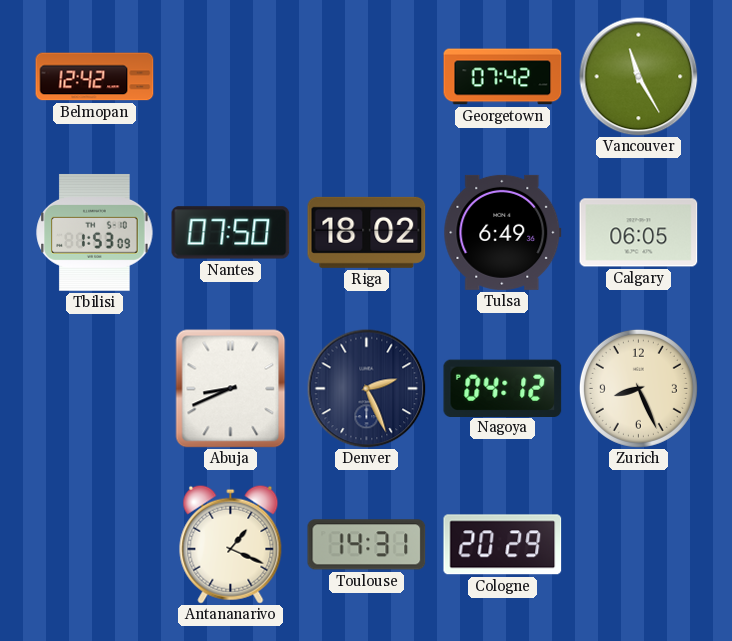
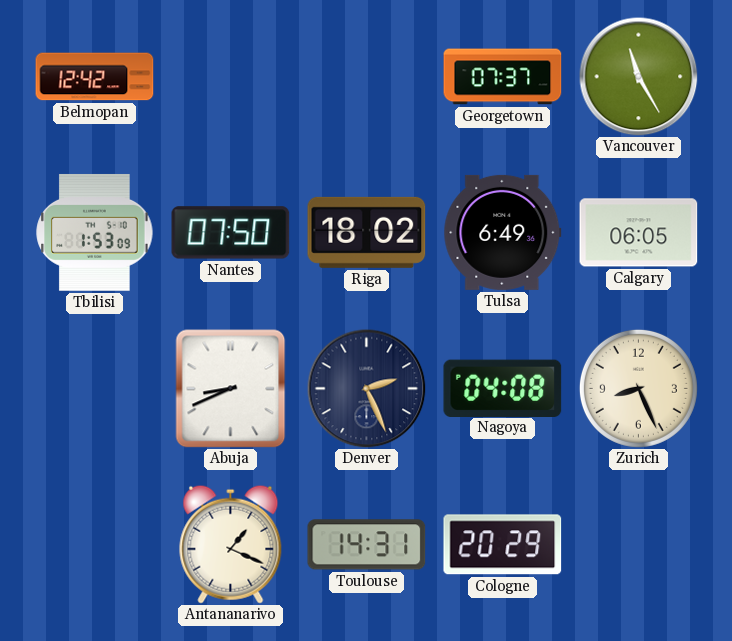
Georgetown: 07:42 -> 07:37
Nagoya: 04:12 -> 04:08
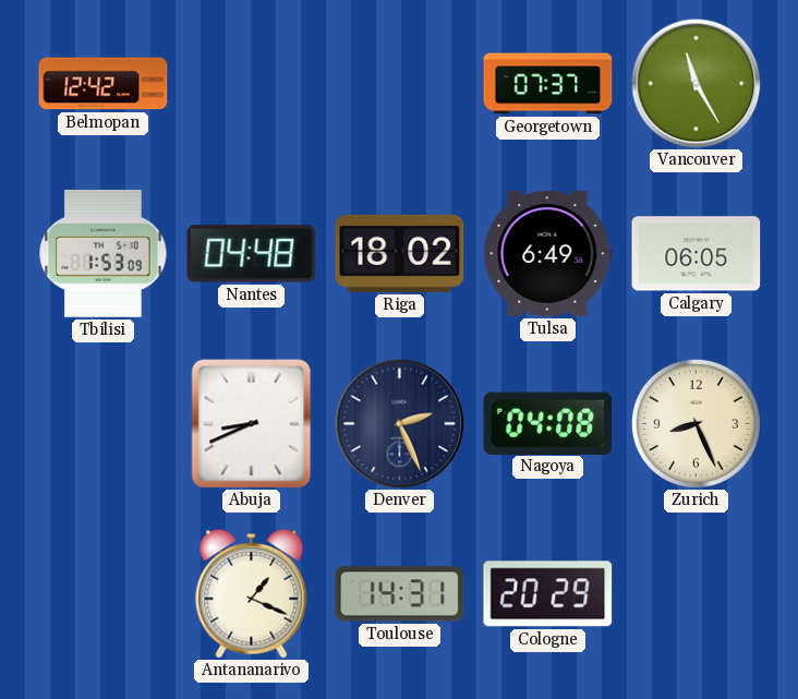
Nantes: 07:50 -> 04:48
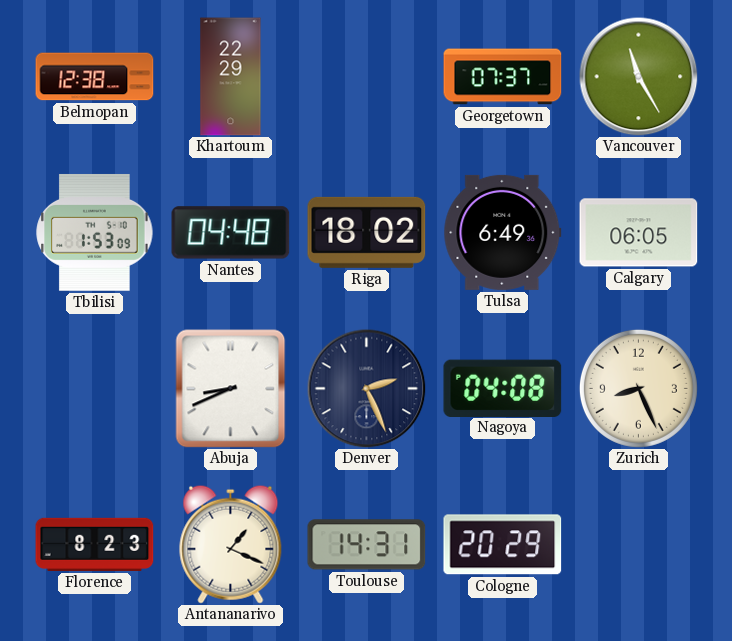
Belmopan: 12:42 -> 12:38
Khartoum: none -> 22:29
Florence: none -> 8:23
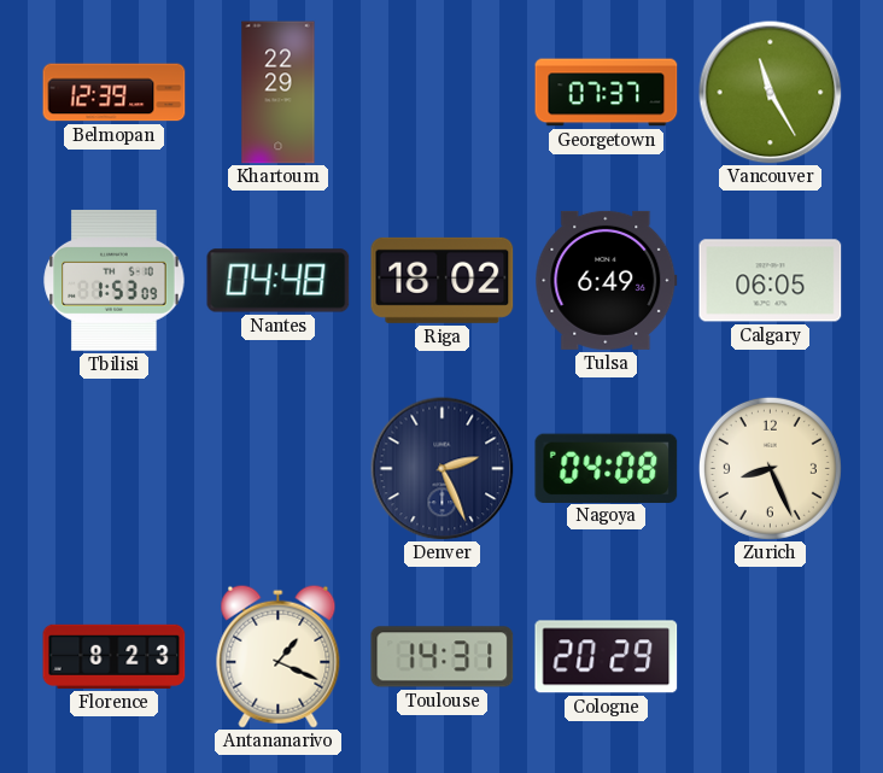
Belmopan: 12:38 -> 12:39
Abuja: 8:41 -> none
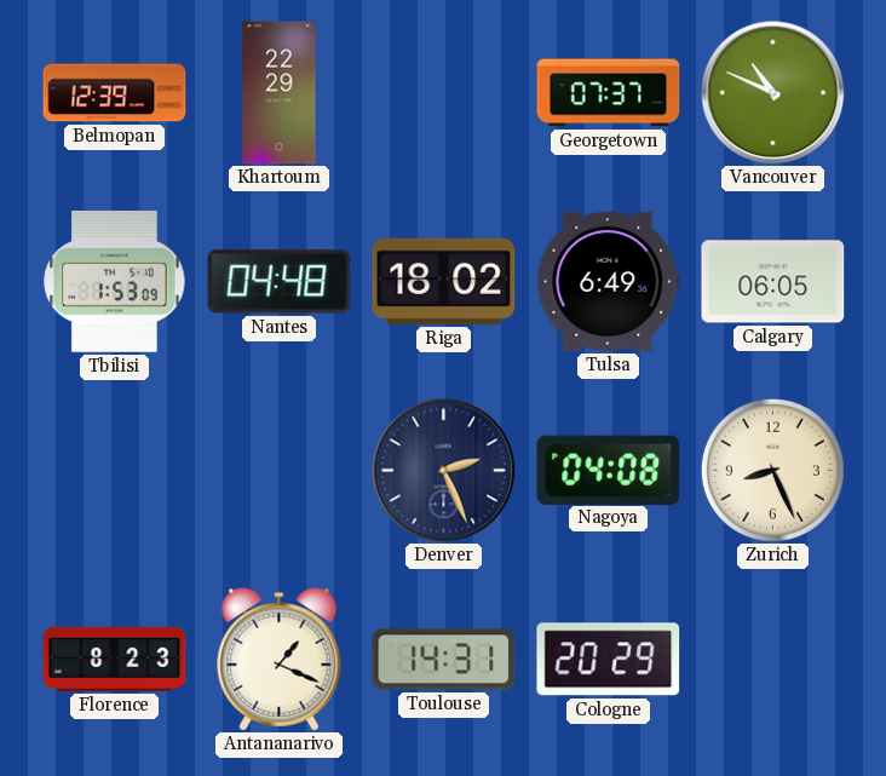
Vancouver: 11:25 -> 10:49
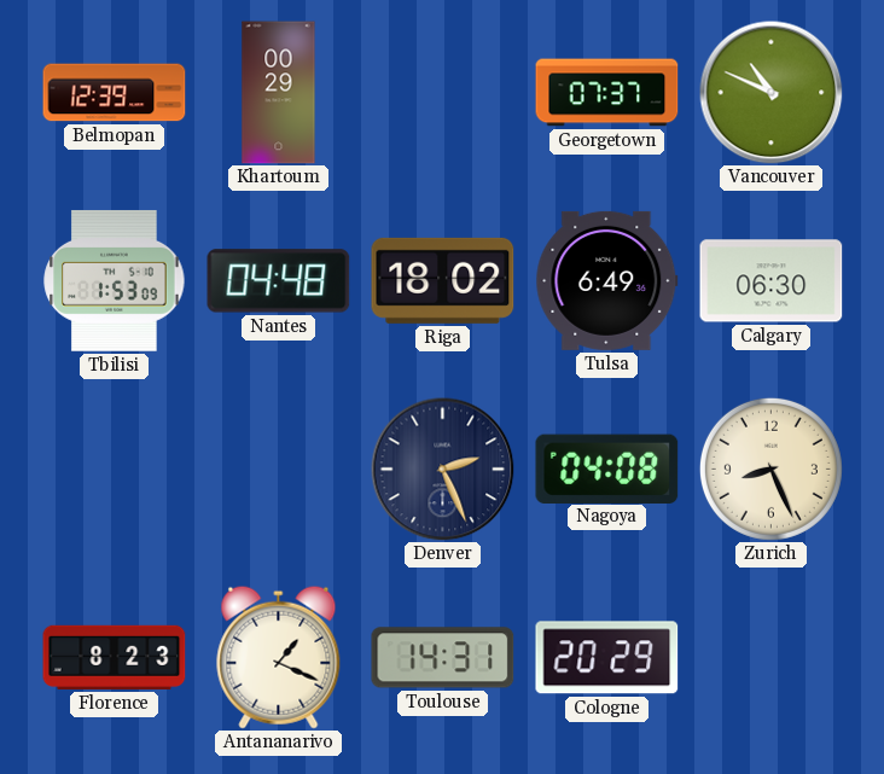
Khartoum: 22:29 -> 00:29
Calgary: 06:05 -> 06:30
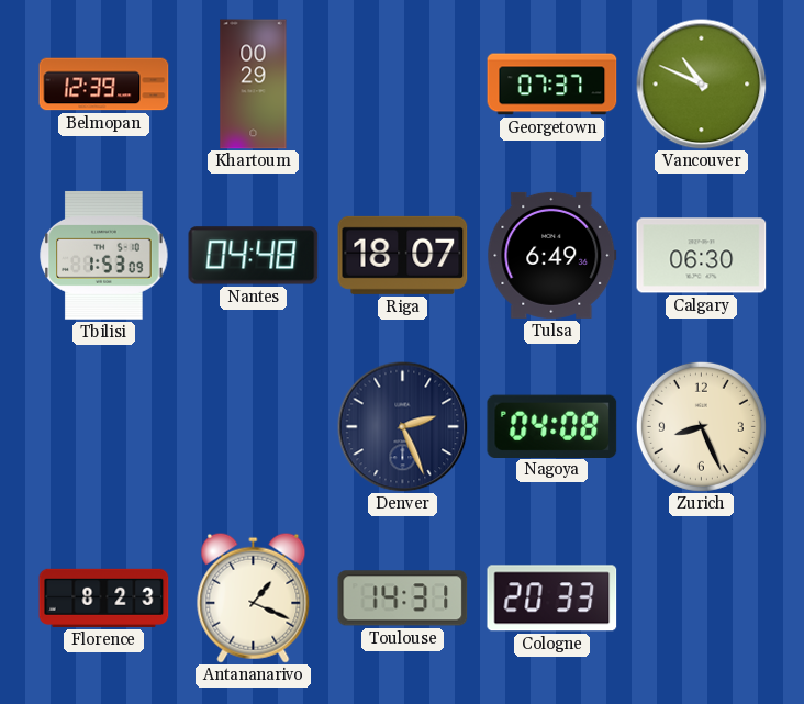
Riga: 18:02 -> 18:07
Cologne: 20:29 -> 20:33
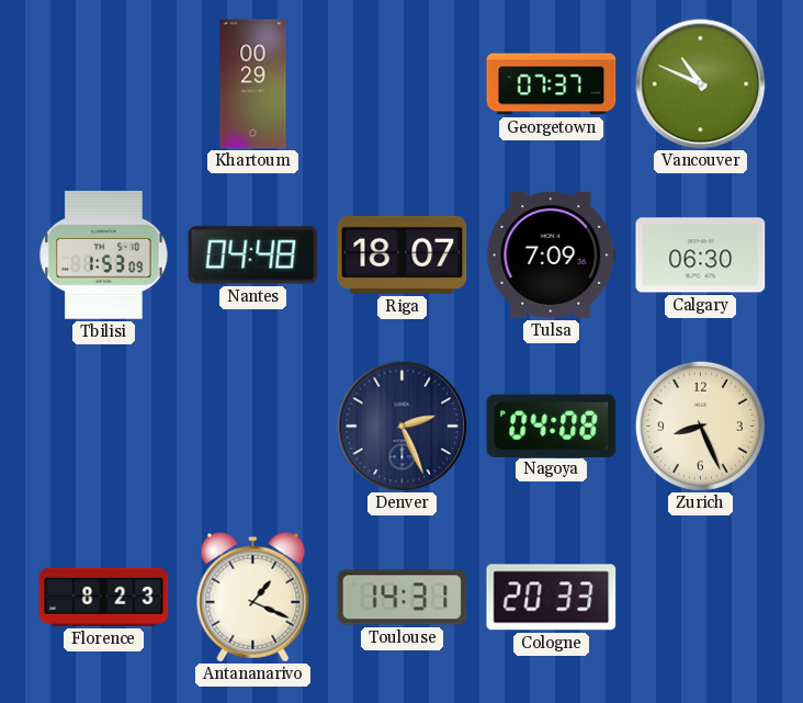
Belmopan: 12:39 -> none
Tulsa: 6:49 -> 7:09
